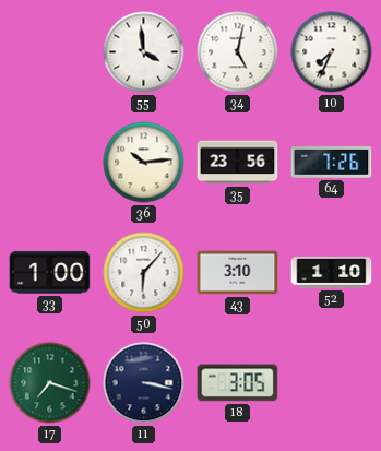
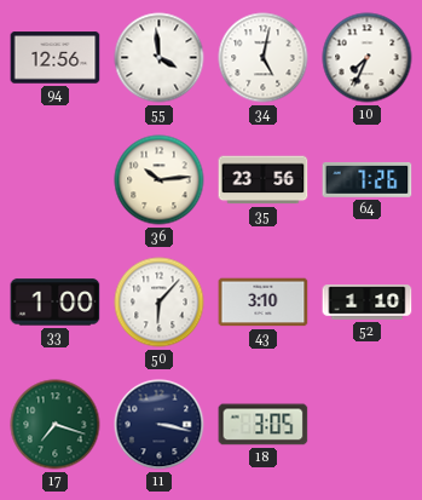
94: none -> 12:56
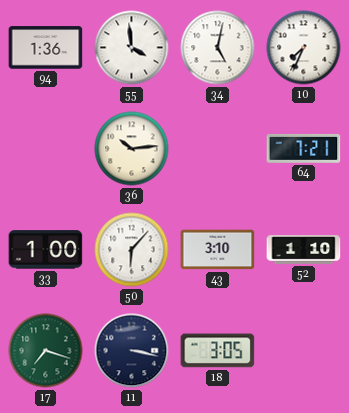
94: 12:56 -> 1:36
35: 23:56 -> none
64: 7:26 -> 7:21
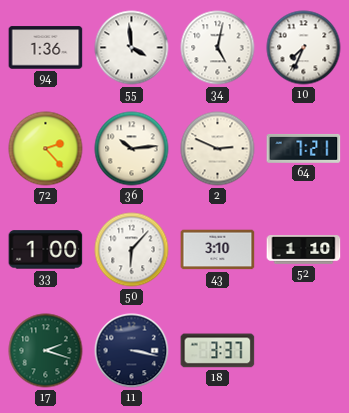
72: none -> 2:23
2: none -> 2:49
17: 7:18 -> 2:18
18: 3:05 -> 3:37
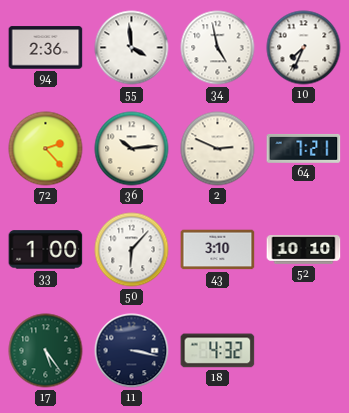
94: 1:36 -> 2:36
34: 5:02 -> 4:58
52: 1:10 -> 10:10
17: 2:18 -> 5:24
18: 3:37 -> 4:32
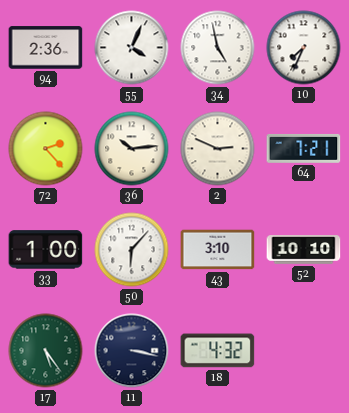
55: 3:59 -> 4:04
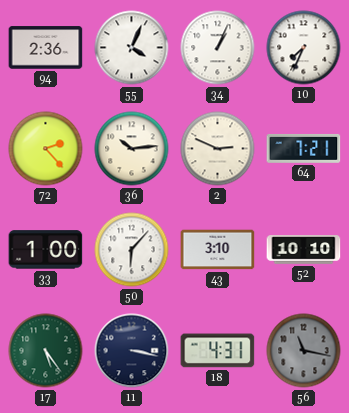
34: 4:58 -> 1:04
18: 4:32 -> 4:31
56: none -> 11:17
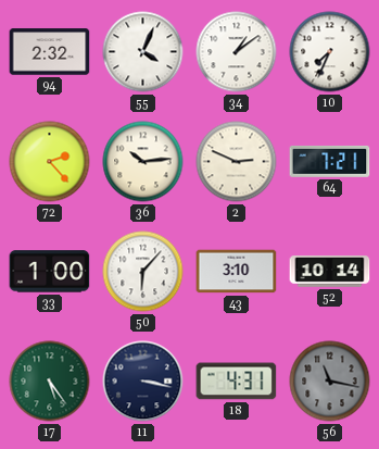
94: 2:36 -> 2:32
34: 1:04 -> 1:09
52: 10:10 -> 10:14
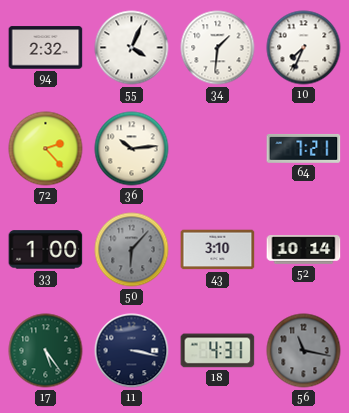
34: 1:09 -> 1:31
2: 2:49 -> none
50 dial: white -> grey
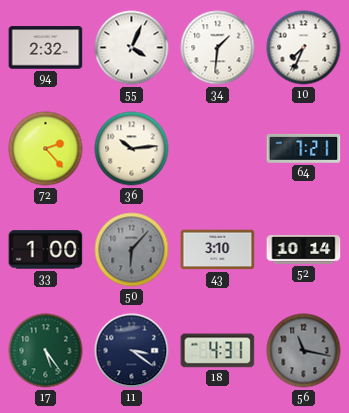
11: 3:17 -> 3:21
